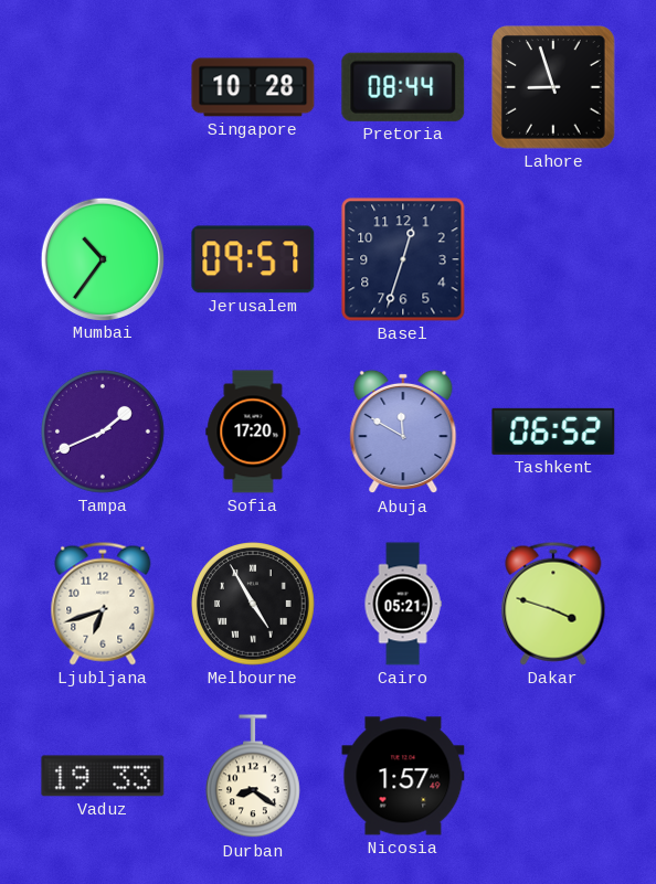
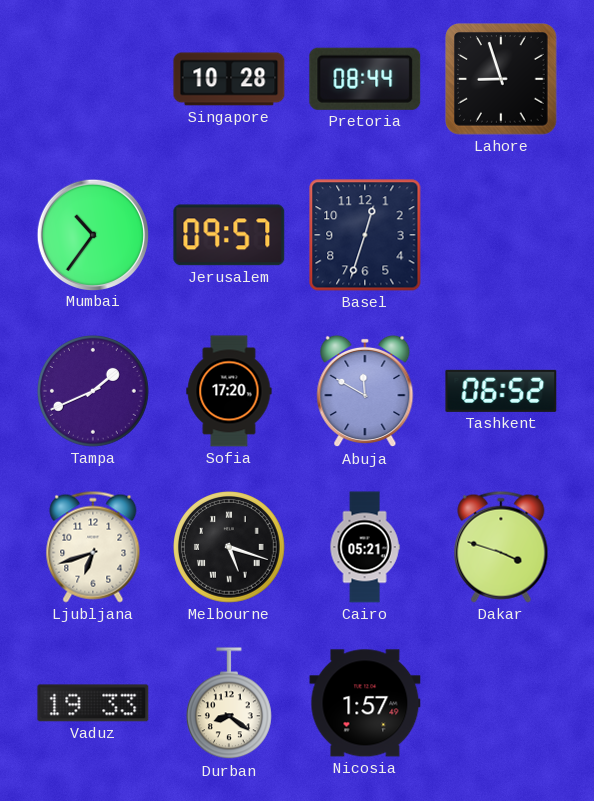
Melbourne: 4:55 -> 5:18
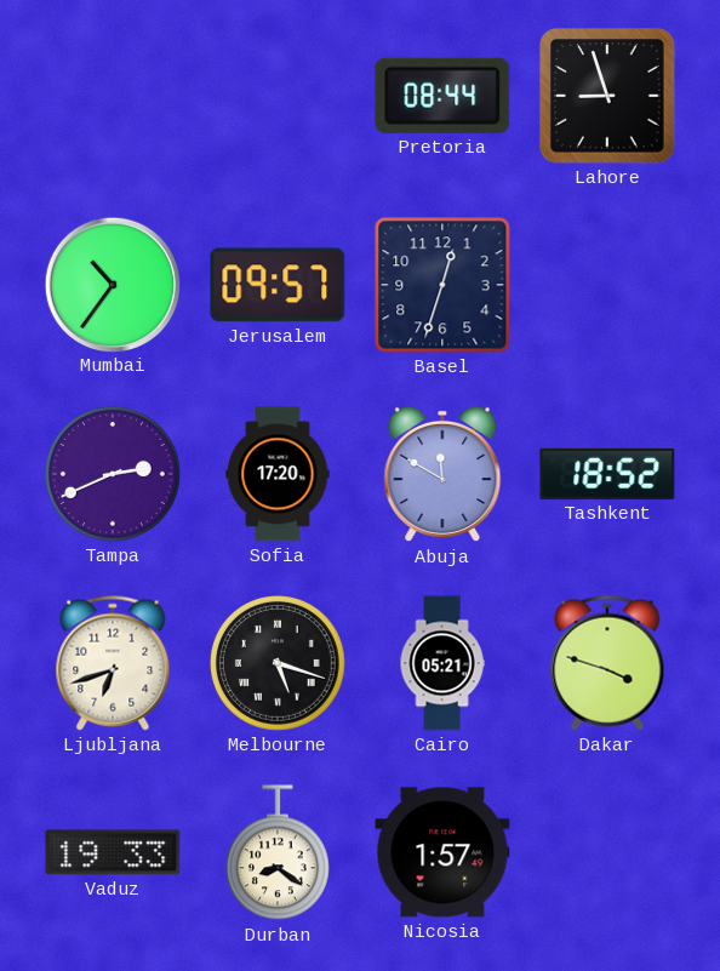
Singapore: 10:28 -> none
Tampa: 1:41 -> 2:41
Tashkent: 06:52 -> 18:52
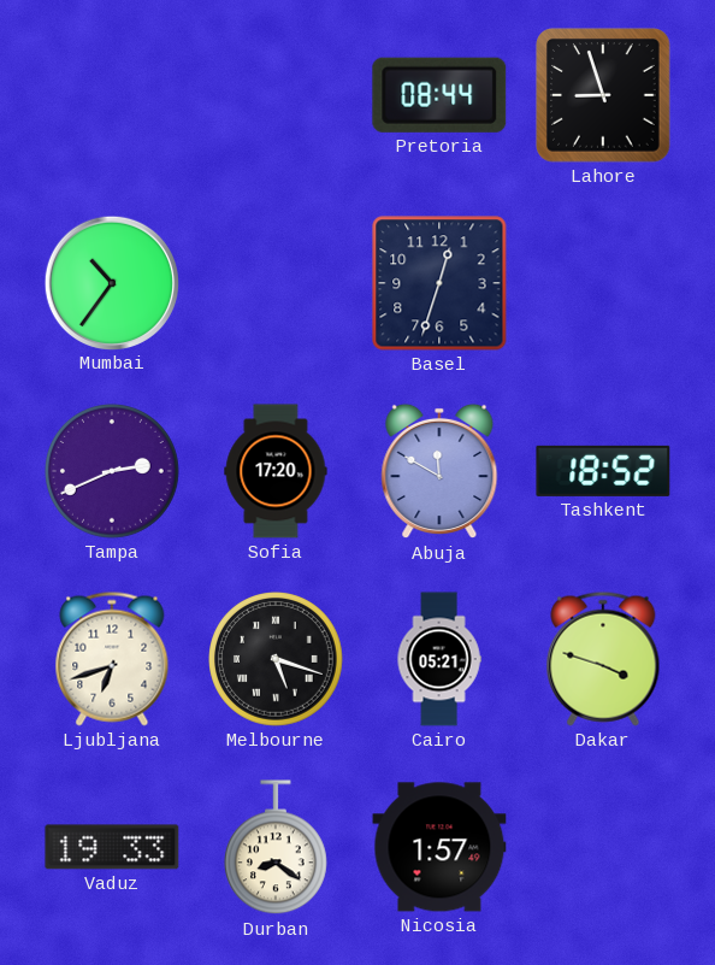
Jerusalem: 09:57 -> none
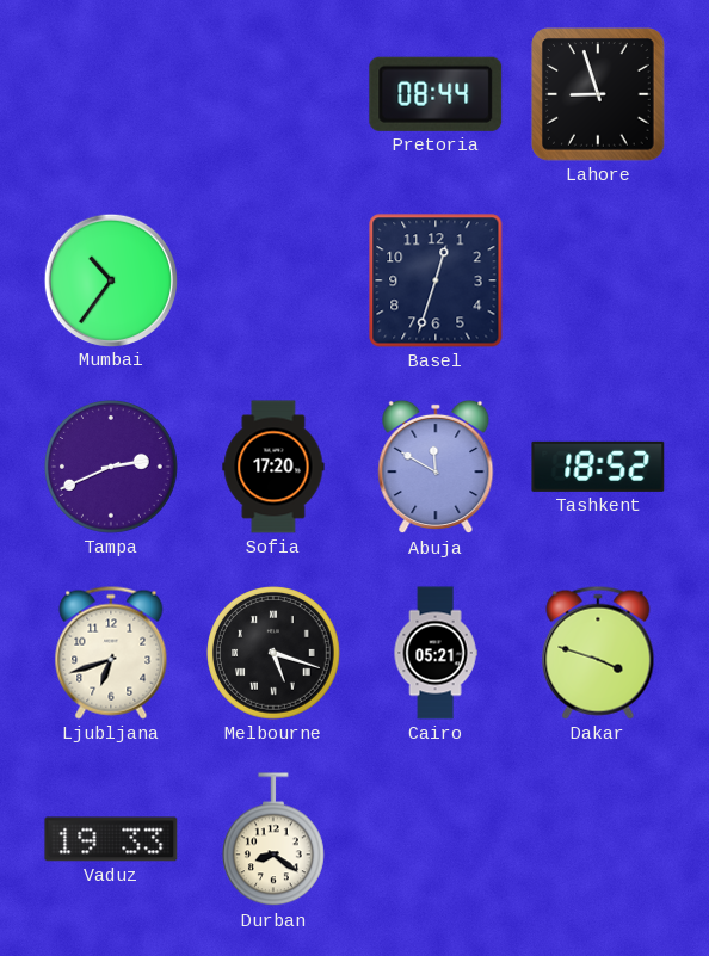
Nicosia: 1:57 -> none
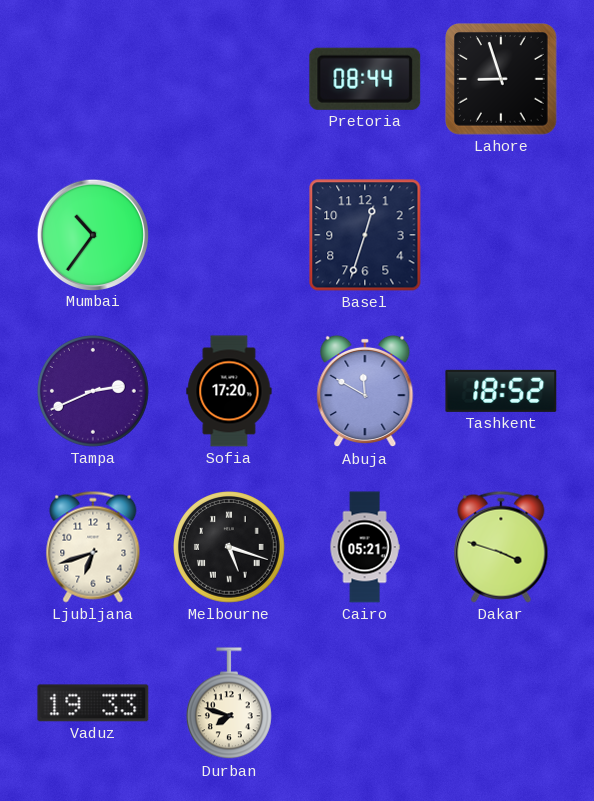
Durban: 8:21 -> 7:48
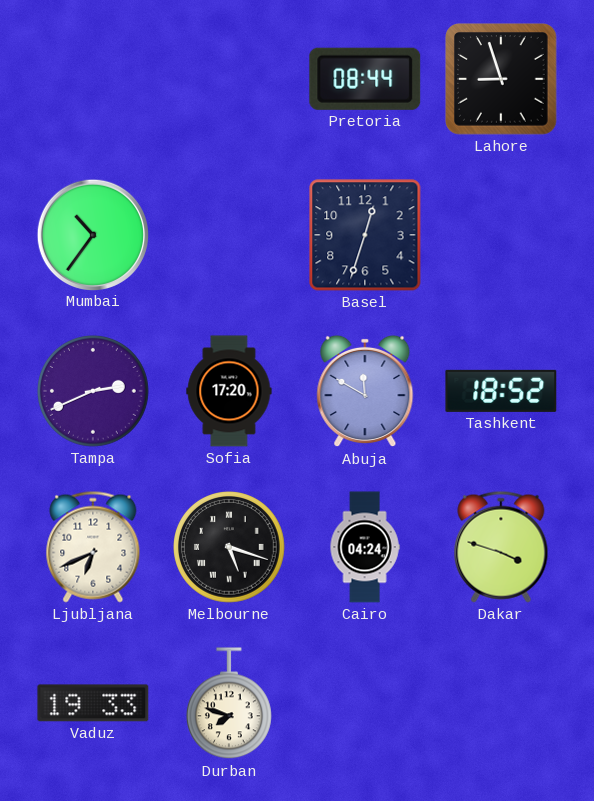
Ljubljana: 6:42 -> 6:41
Cairo: 05:21 -> 04:24
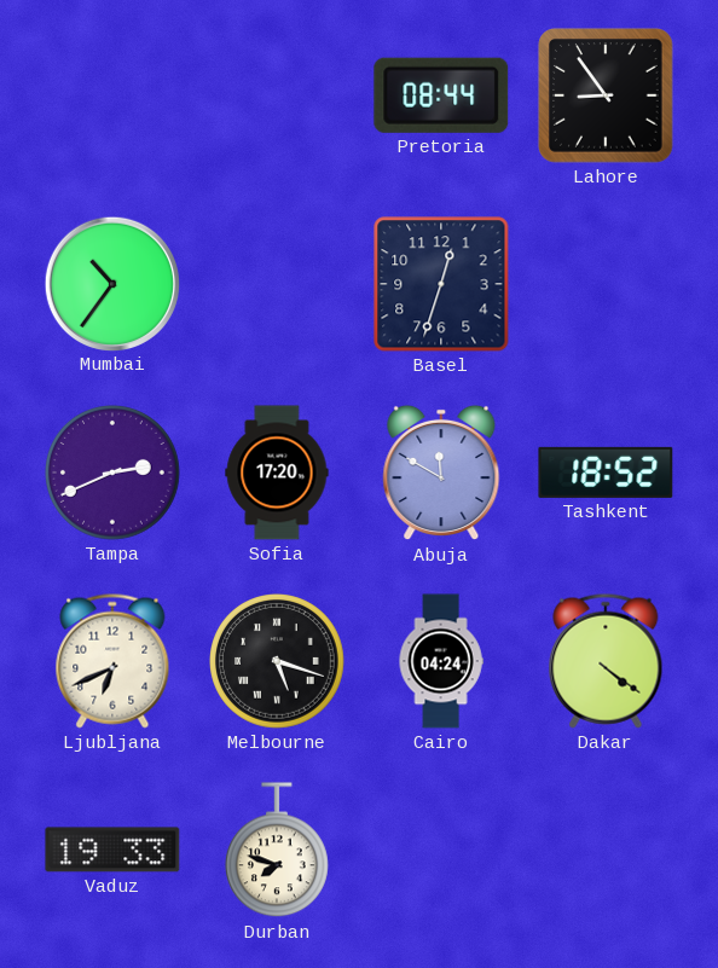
Lahore: 8:57 -> 8:54
Dakar: 3:48 -> 4:21
